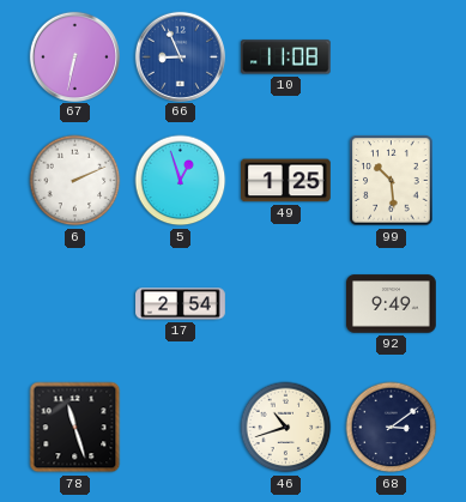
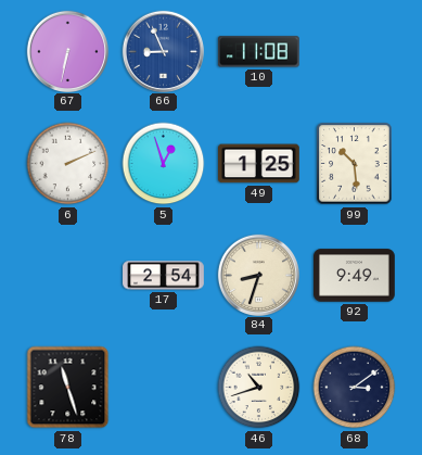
84: none -> 8:33
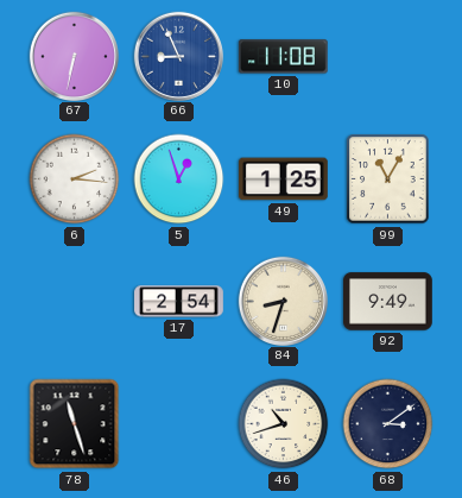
6: 2:11 -> 2:16
99: 10:29 -> 11:05
